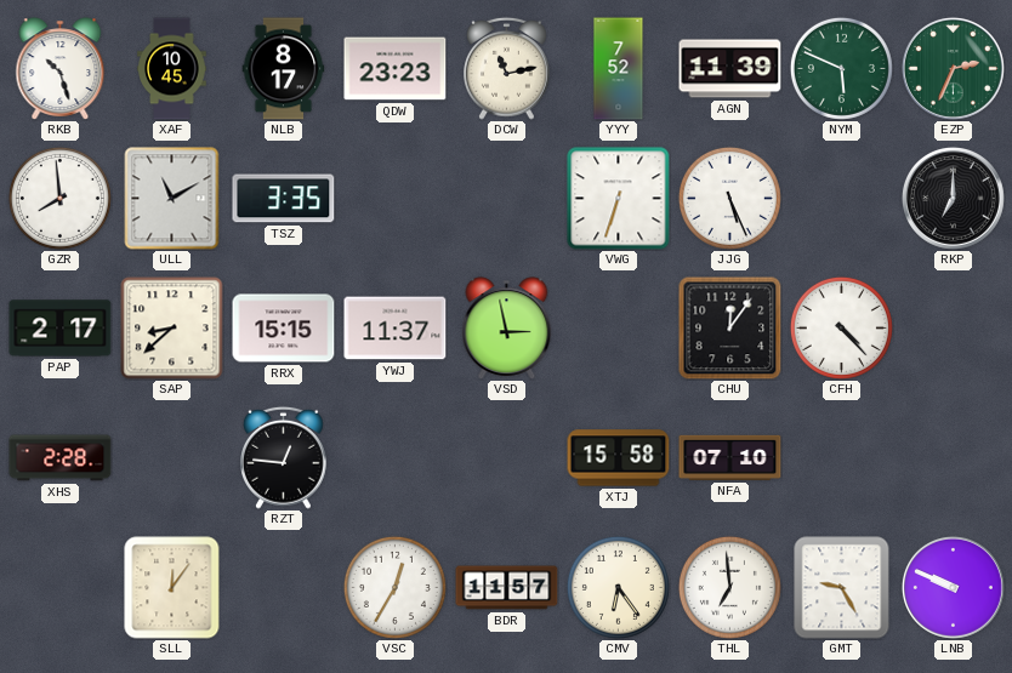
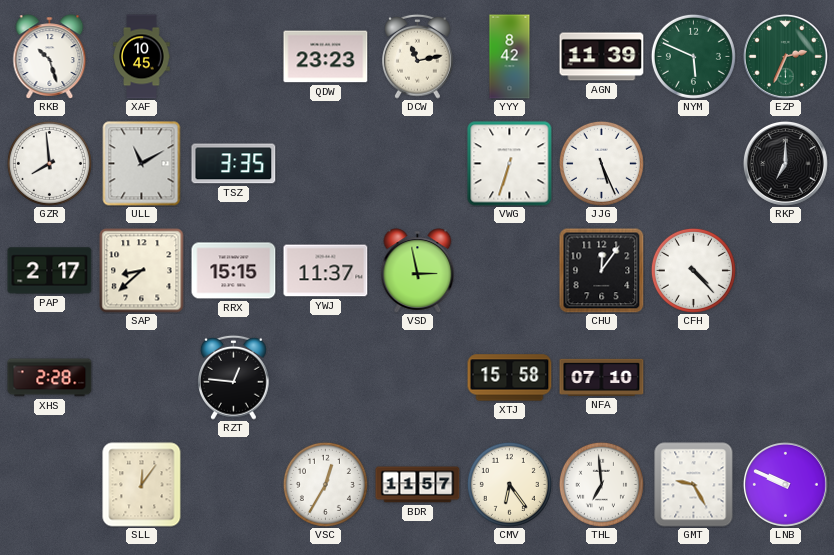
NLB: 8:17 -> none
YYY: 7:52 -> 8:42
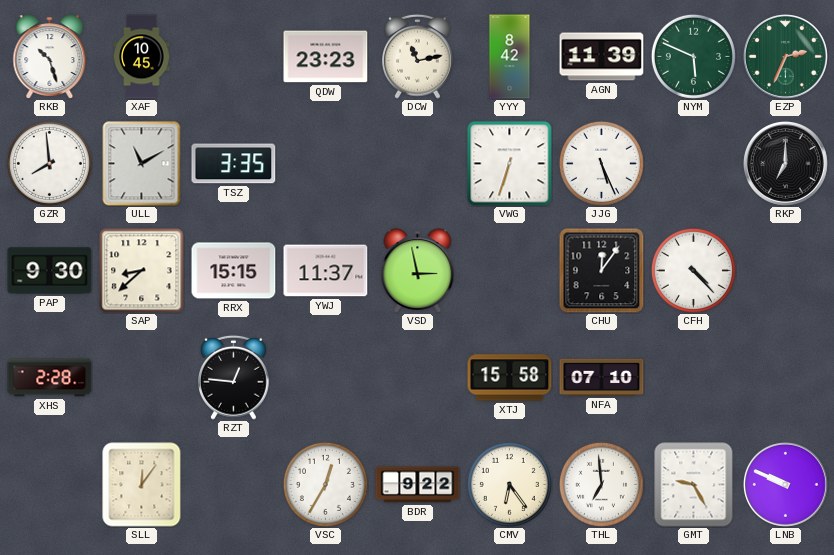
PAP: 2:17 -> 9:30
BDR: 11:57 -> 9:22
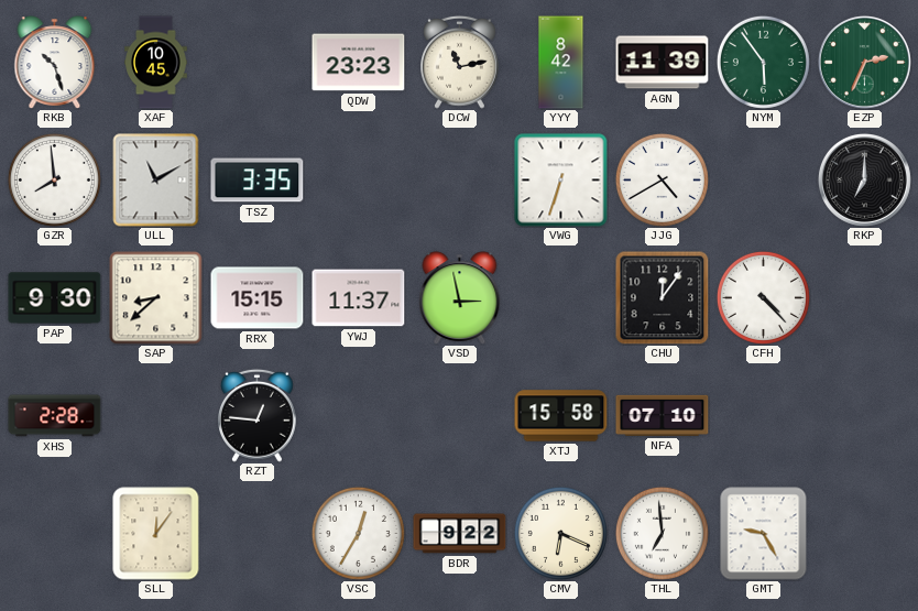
NYM: 5:49 -> 5:54
JJG: 5:26 -> 4:40
CMV: 6:24 -> 6:19
LNB: 9:49 -> none
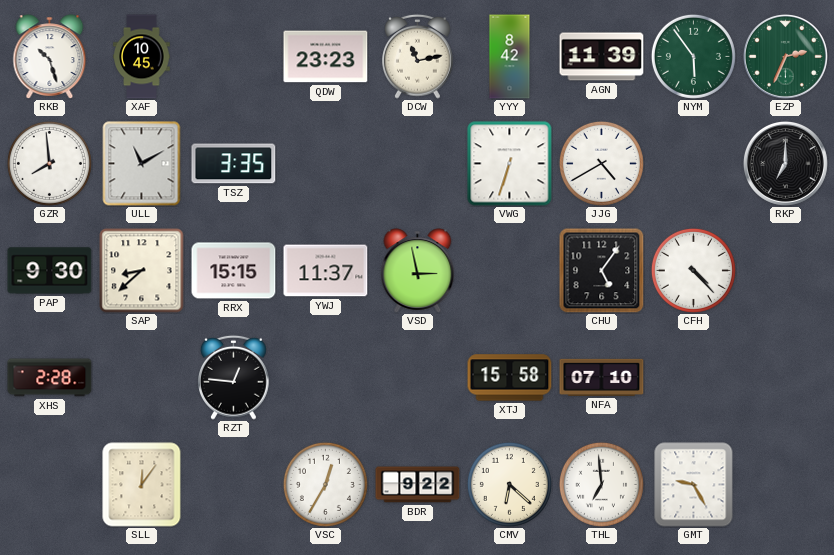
CHU: 12:06 -> 5:06
CMV: 6:19 -> 6:22
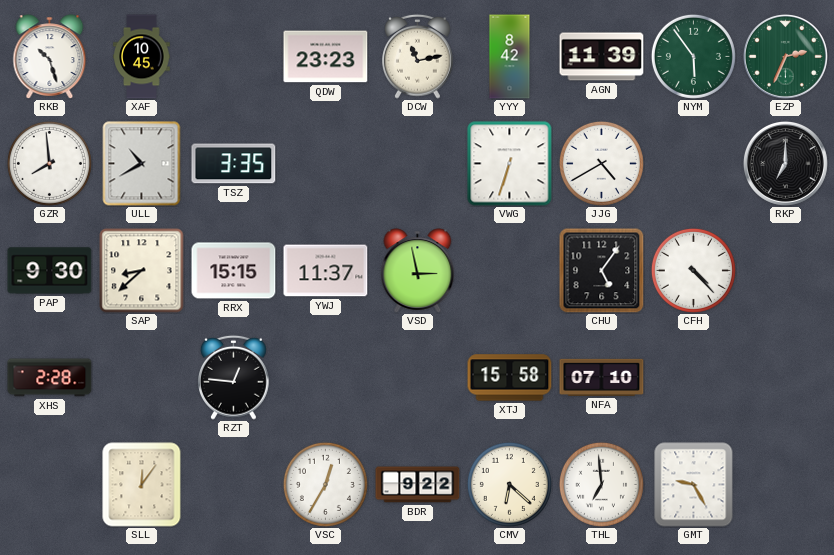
ULL: 11:10 -> 10:40
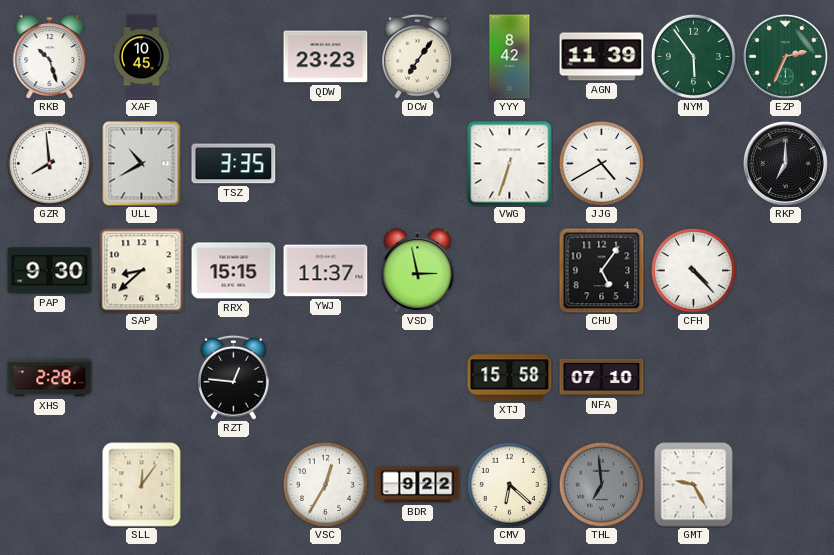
DCW: 11:13 -> 7:06
THL dial: white -> grey
